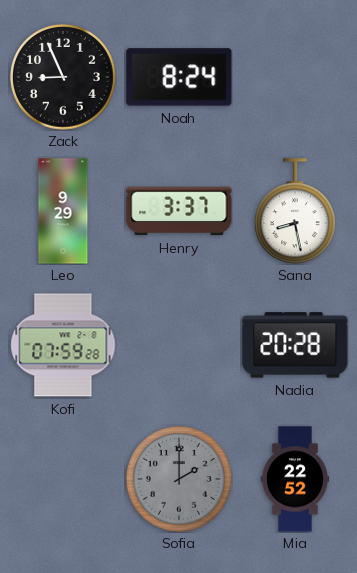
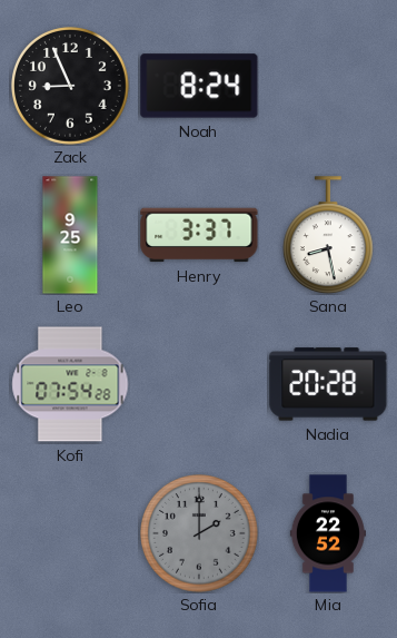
Leo: 9:29 -> 9:25
Kofi: 07:59 -> 07:54
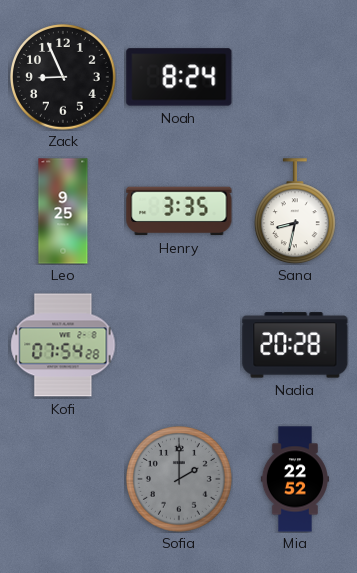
Henry: 3:37 -> 3:35
Sana: 8:28 -> 8:32
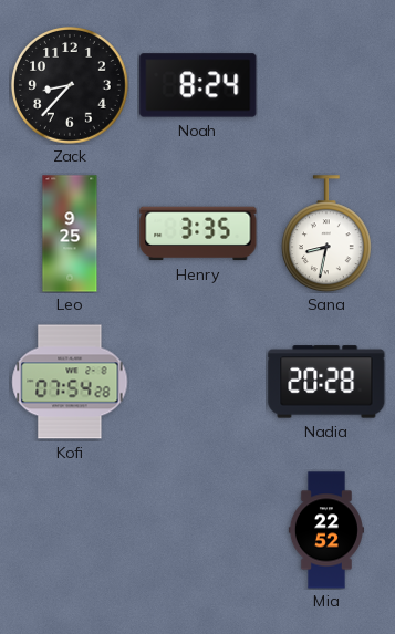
Zack: 8:56 -> 8:37
Sofia: 2:00 -> none
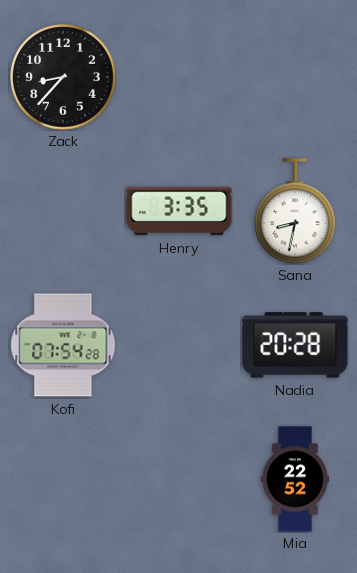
Noah: 8:24 -> none
Leo: 9:25 -> none
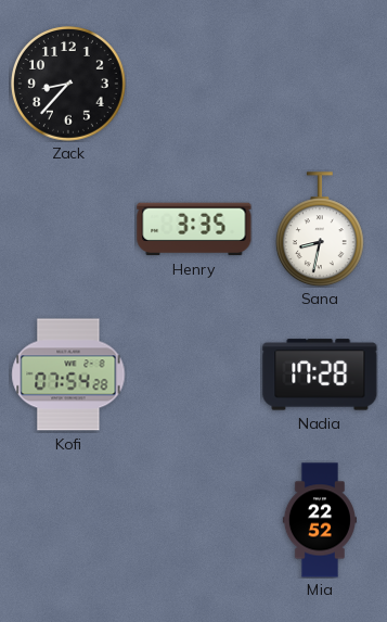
Nadia: 20:28 -> 17:28
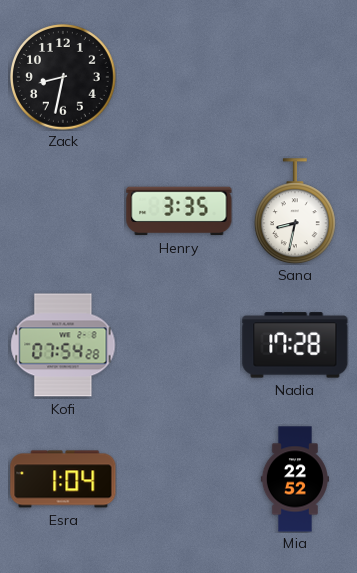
Zack: 8:37 -> 8:32
Esra: none -> 1:04
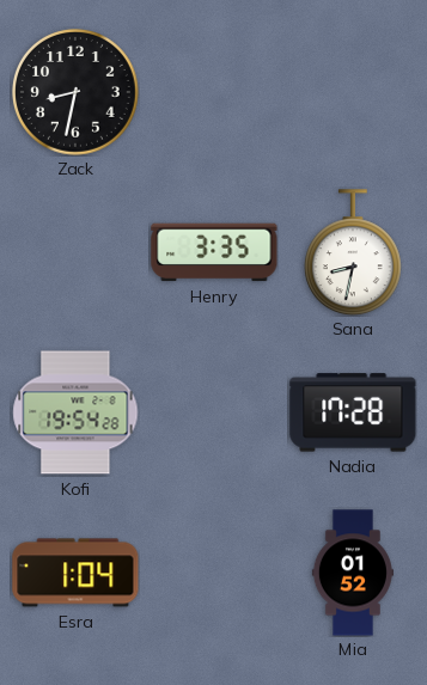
Kofi: 07:54 -> 19:54
Mia: 22:52 -> 01:52
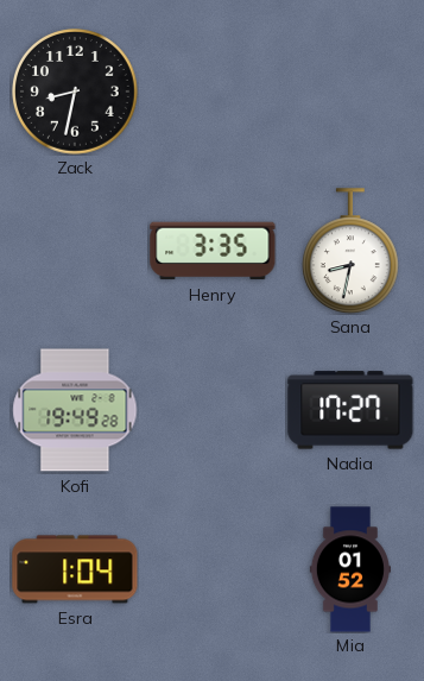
Kofi: 19:54 -> 19:49
Nadia: 17:28 -> 17:27
